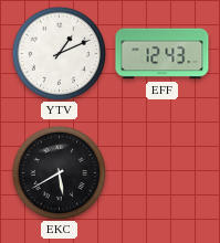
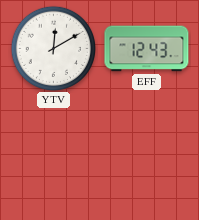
YTV: 1:11 -> 12:10
EKC: 5:40 -> none
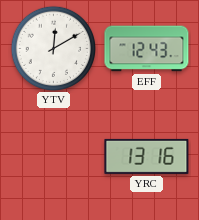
YRC: none -> 13:16
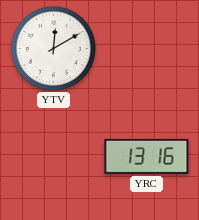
EFF: 12:43 -> none
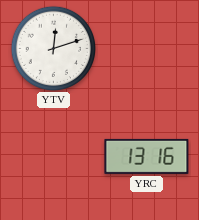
YTV: 12:10 -> 12:12
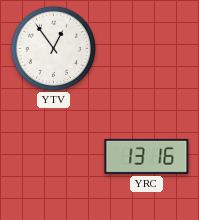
YTV: 12:12 -> 12:54
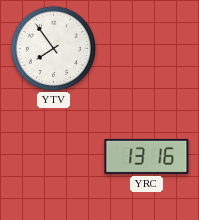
YTV: 12:54 -> 7:54
